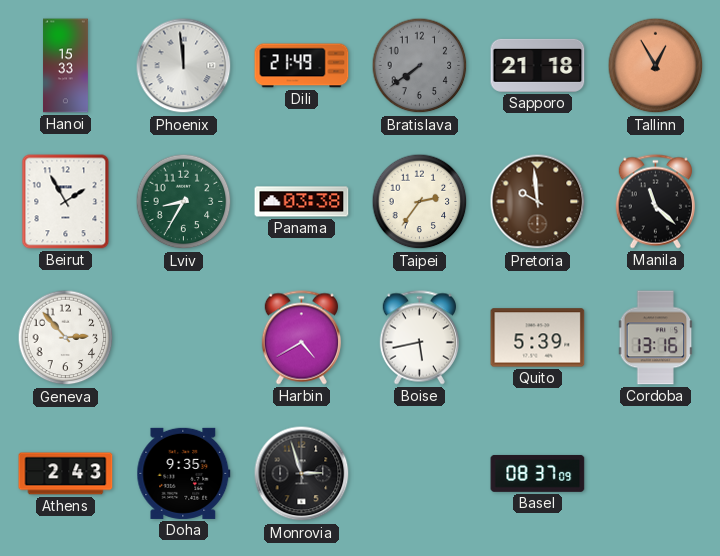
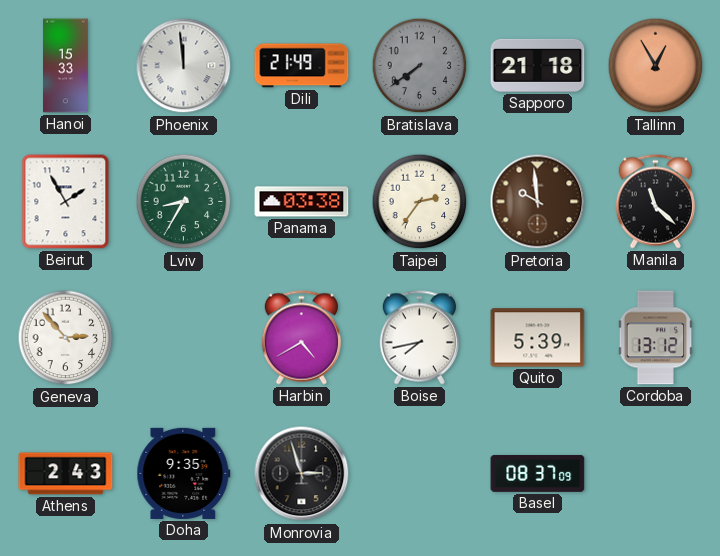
Boise: 5:43 -> 7:43
Cordoba: 13:16 -> 13:12
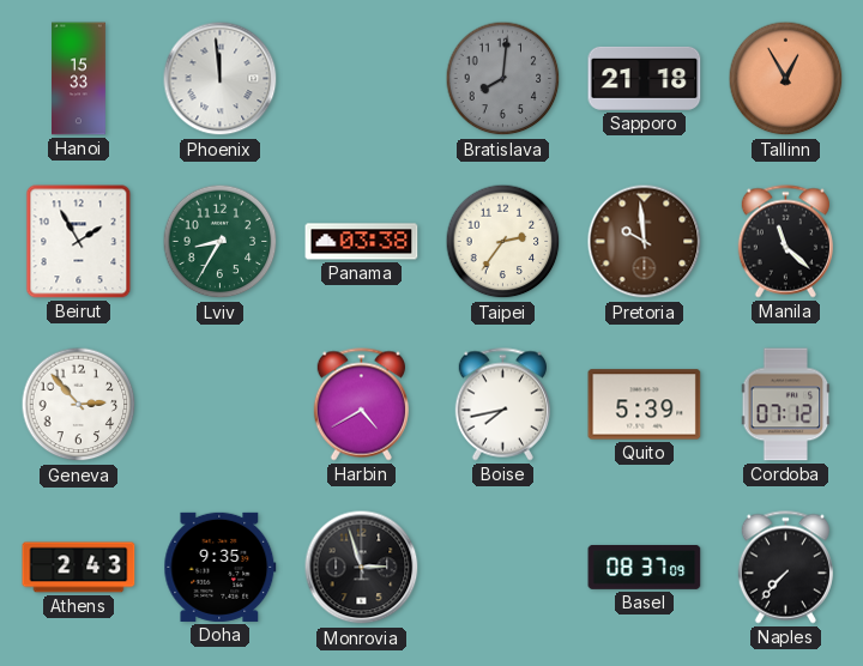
Dili: 21:49 -> none
Bratislava: 7:39 -> 8:01
Cordoba: 13:12 -> 07:12
Naples: none -> 7:37
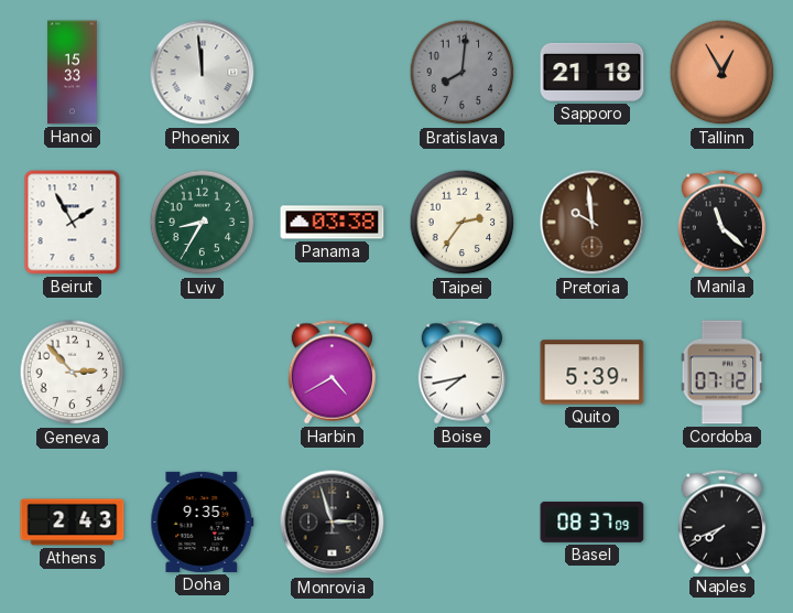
Naples: 7:37 -> 7:41
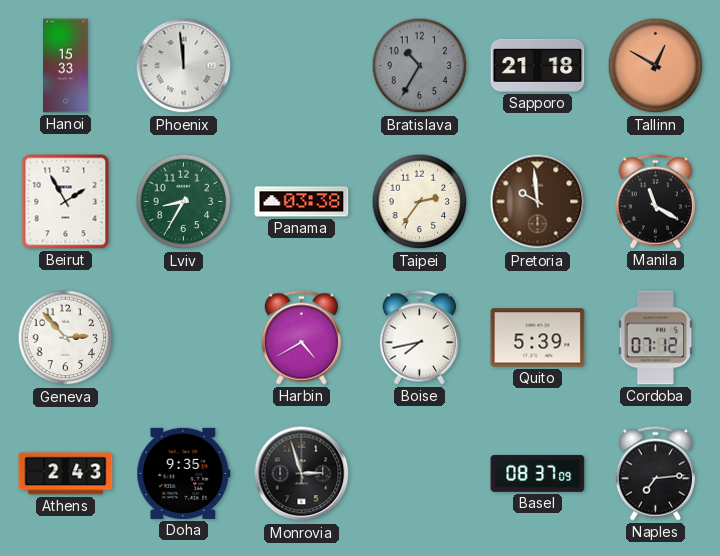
Bratislava: 8:01 -> 10:35
Tallinn: 12:55 -> 12:50
Manila: 11:22 -> 11:20
Naples: 7:41 -> 7:14
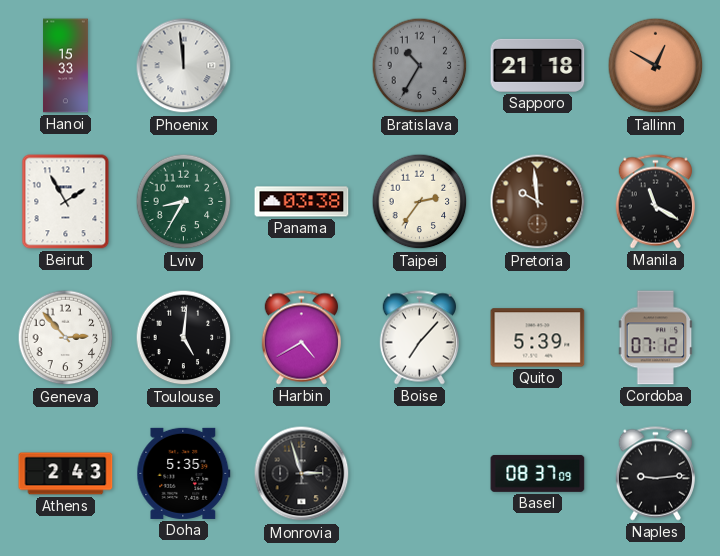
Toulouse: none -> 5:01
Boise: 7:43 -> 7:07
Doha: 9:35 -> 5:35
Naples: 7:14 -> 9:14
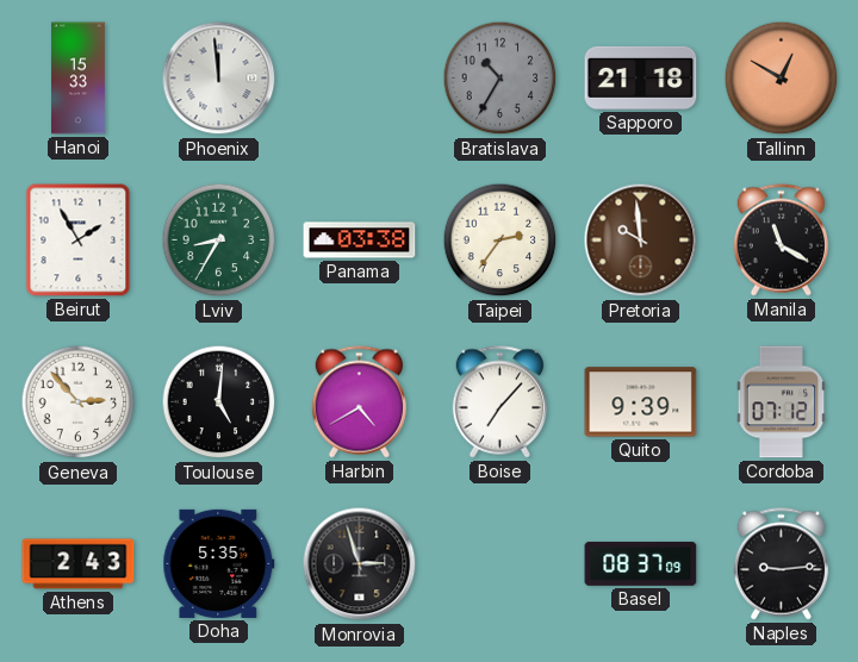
Quito: 5:39 -> 9:39
